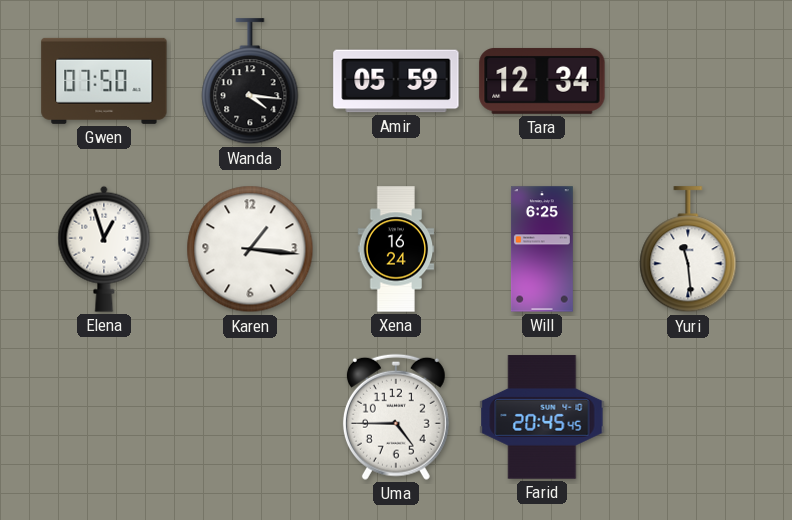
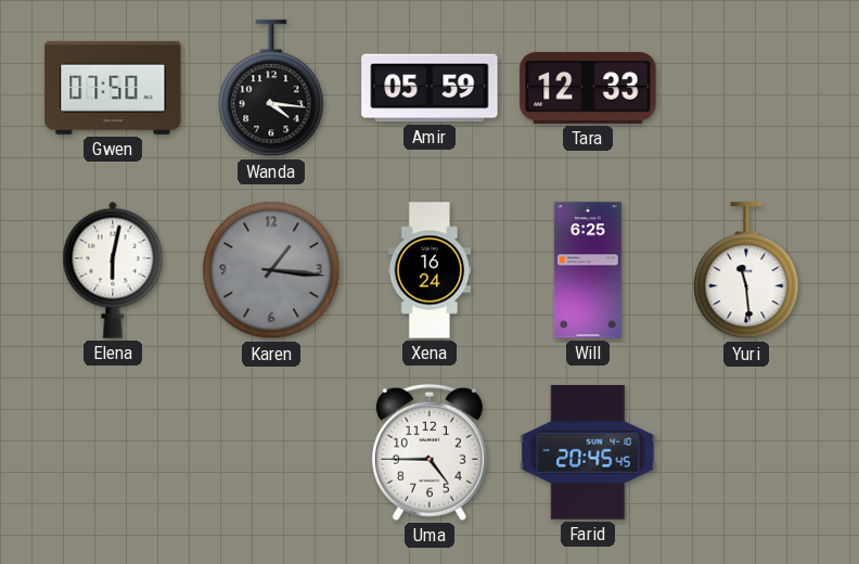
Tara: 12:34 -> 12:33
Elena: 12:57 -> 6:02
Karen dial: white -> grey
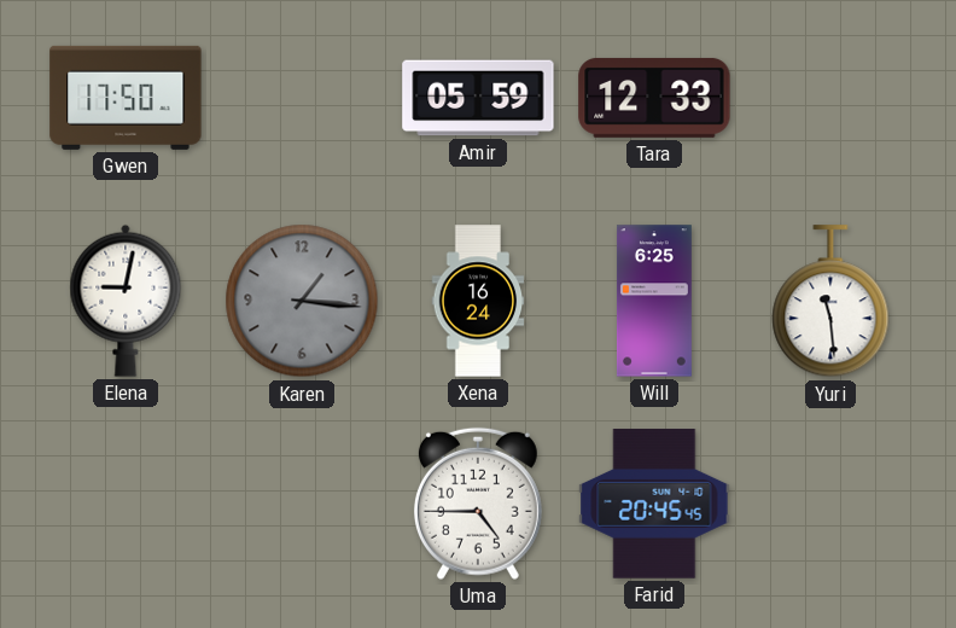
Gwen: 07:50 -> 17:50
Wanda: 4:16 -> none
Elena: 6:02 -> 9:02
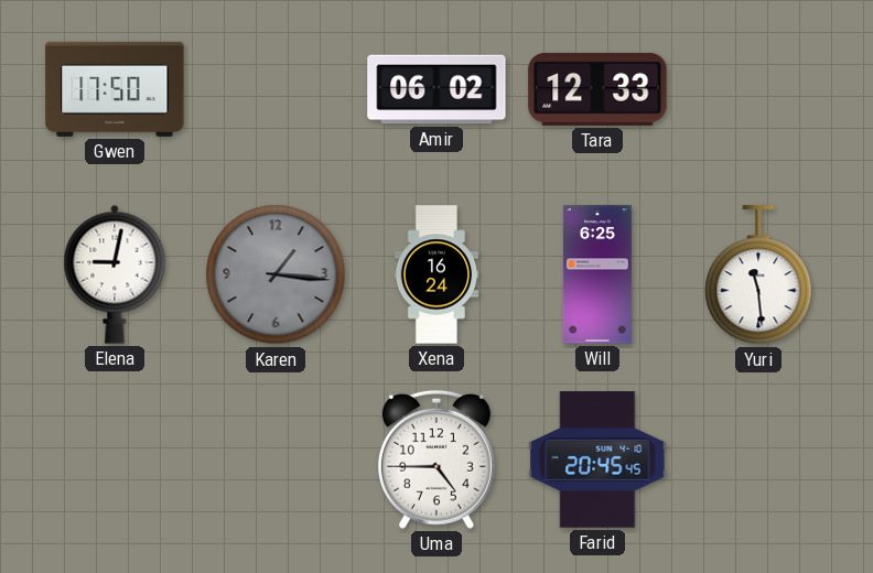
Amir: 05:59 -> 06:02
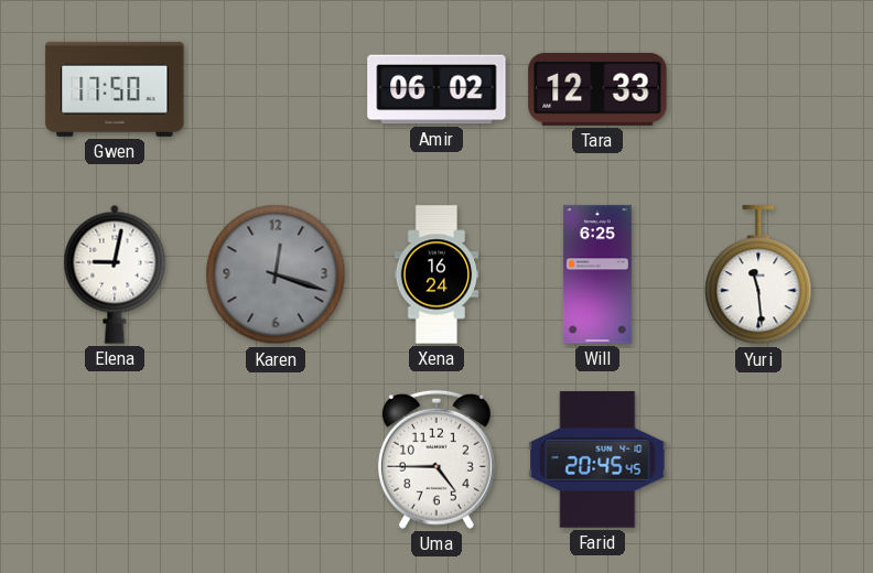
Karen: 1:16 -> 12:18
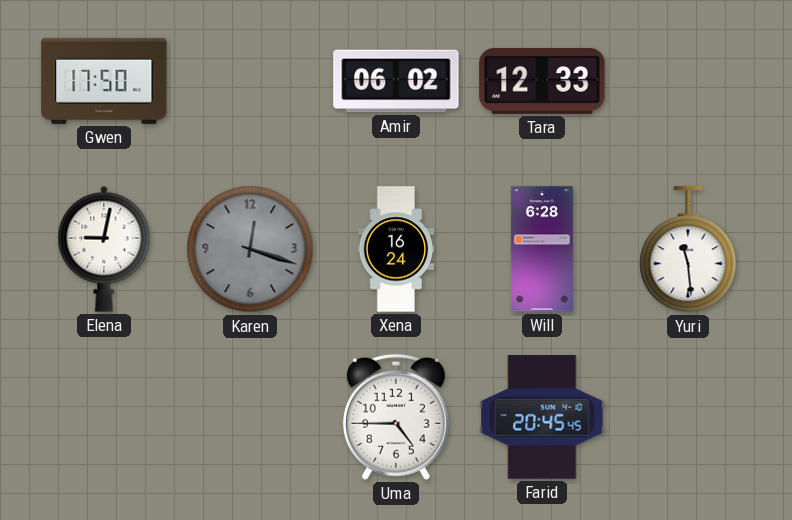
Will: 6:25 -> 6:28
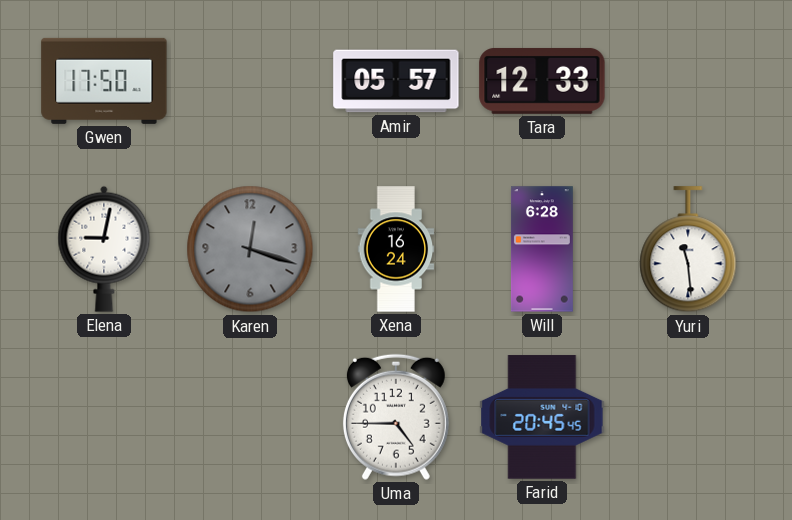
Amir: 06:02 -> 05:57
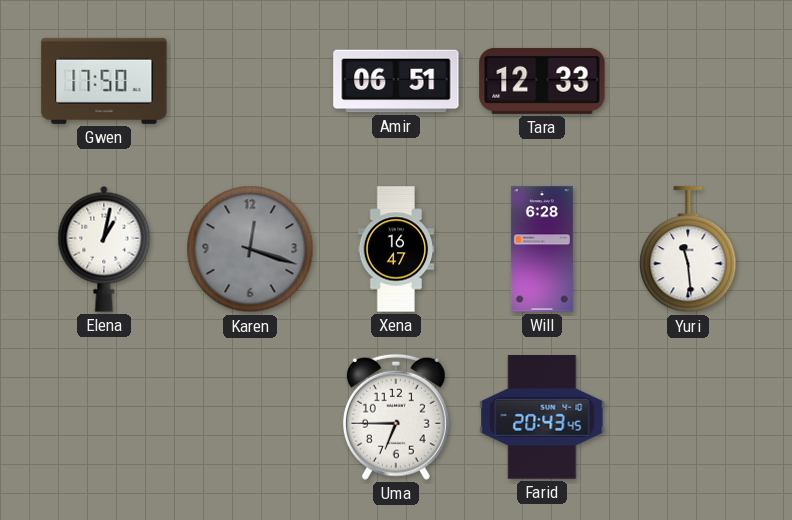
Amir: 05:57 -> 06:51
Elena: 9:02 -> 1:02
Xena: 16:24 -> 16:47
Uma: 4:45 -> 6:45
Farid: 20:45 -> 20:43
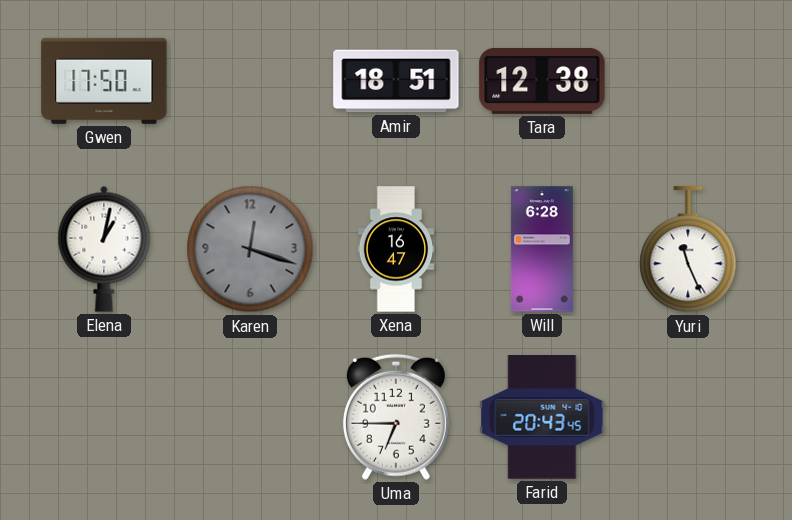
Amir: 06:51 -> 18:51
Tara: 12:33 -> 12:38
Yuri: 11:29 -> 11:26
